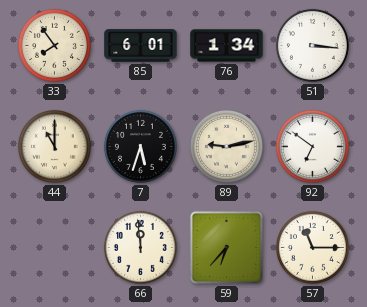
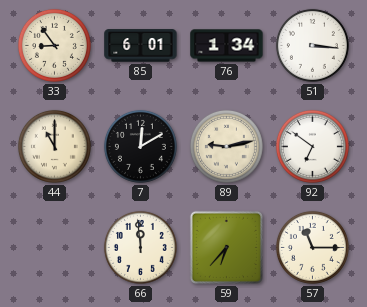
33: 7:54 -> 8:54
7: 5:33 -> 12:10
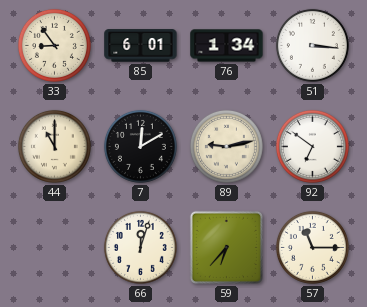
66: 11:59 -> 12:03
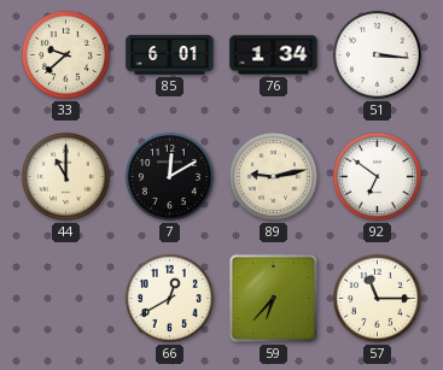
33: 8:54 -> 9:38
66: 12:03 -> 12:40
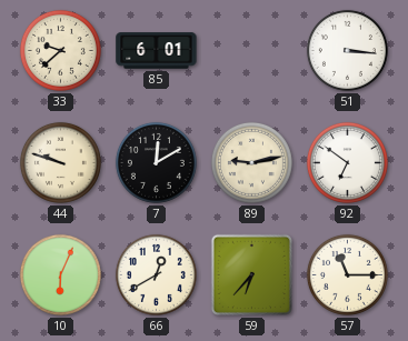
76: 1:34 -> none
44: 11:00 -> 9:48
10: none -> 6:04
